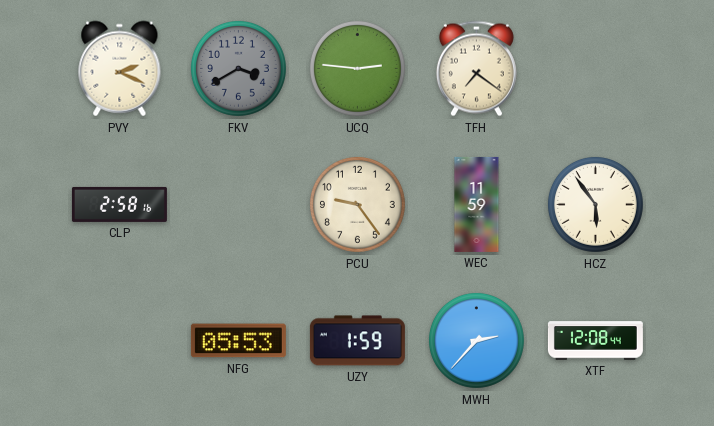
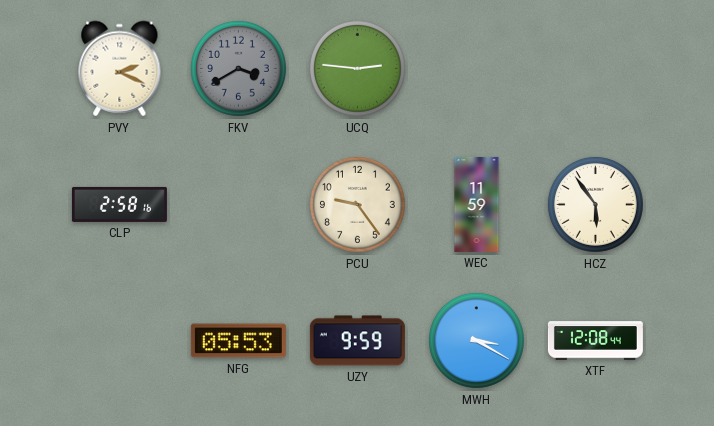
TFH: 7:21 -> none
UZY: 1:59 -> 9:59
MWH: 2:37 -> 3:20
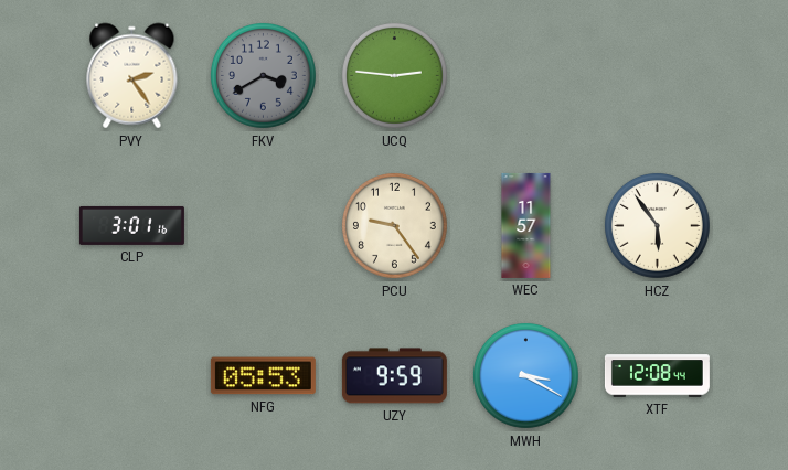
PVY: 2:19 -> 2:24
CLP: 2:58 -> 3:01
WEC: 11:59 -> 11:57
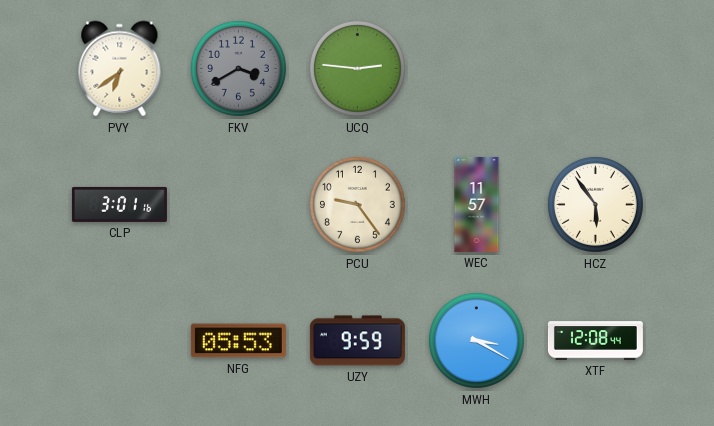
PVY: 2:24 -> 6:39
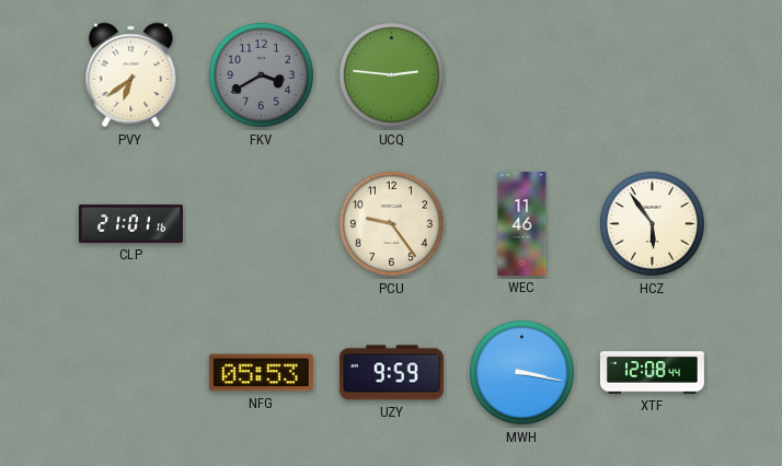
CLP: 3:01 -> 21:01
WEC: 11:57 -> 11:46
MWH: 3:20 -> 3:17
